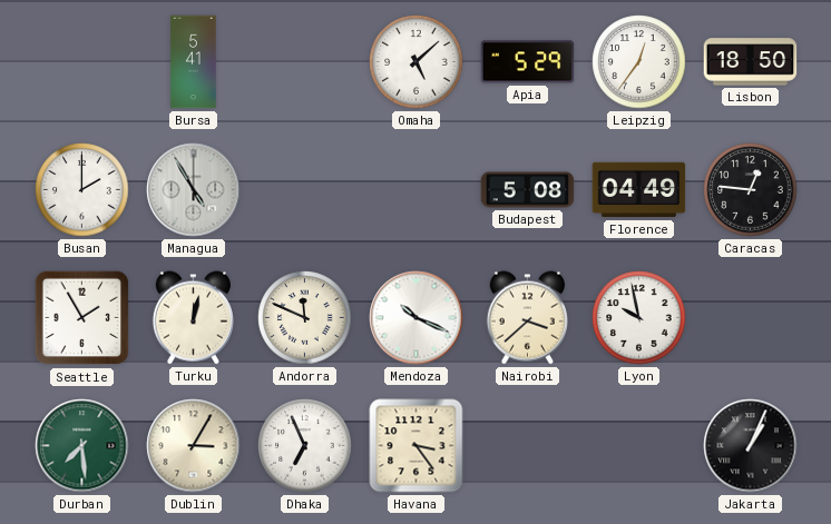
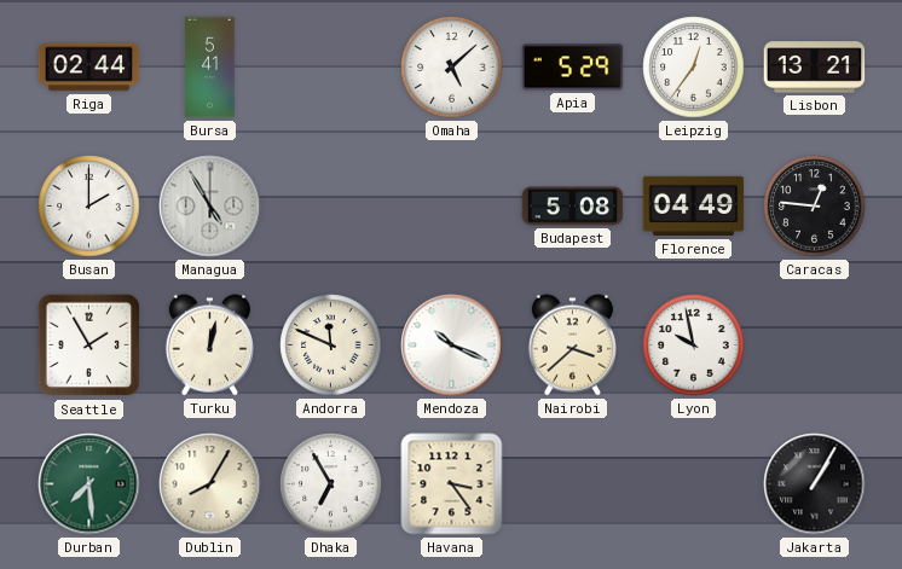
Riga: none -> 02:44
Lisbon: 18:50 -> 13:21
Dublin: 3:05 -> 8:05
Dhaka: 6:56 -> 6:55
Jakarta: 1:04 -> 1:05
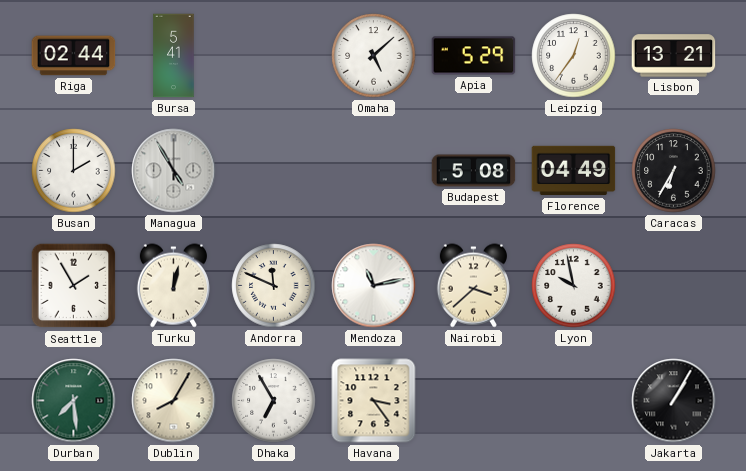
Caracas: 12:46 -> 6:35
Mendoza: 10:19 -> 11:13
